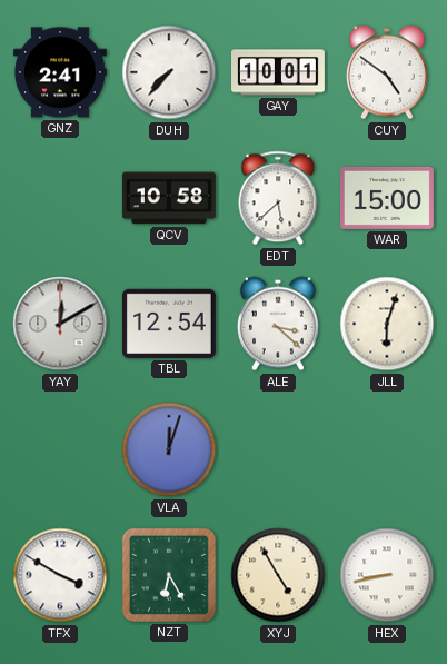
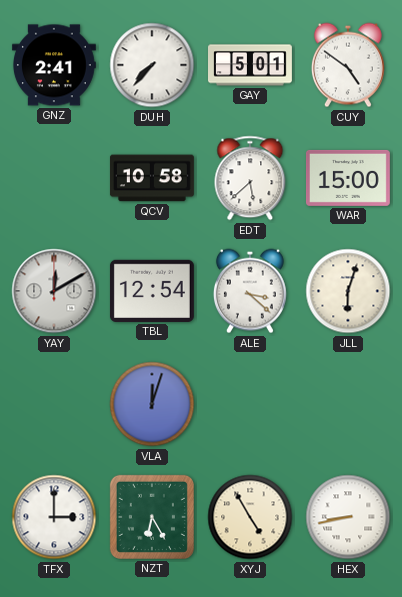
GAY: 10:01 -> 5:01
TFX: 3:50 -> 3:00
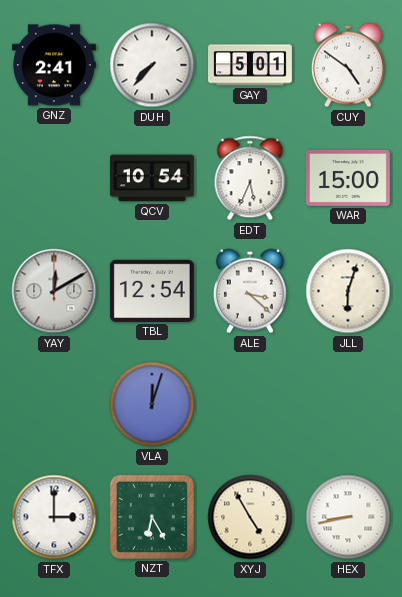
QCV: 10:58 -> 10:54
EDT: 5:38 -> 5:34
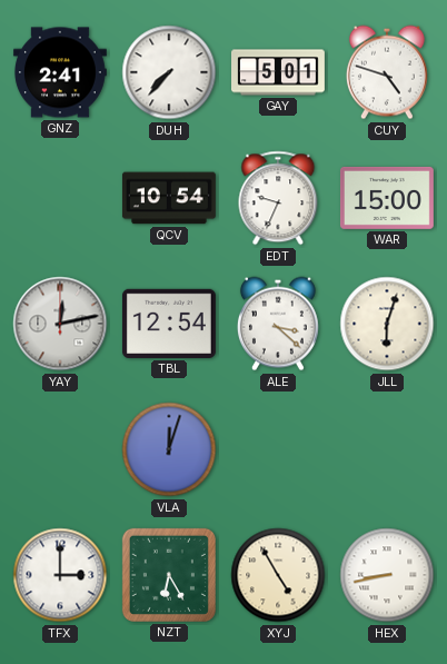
CUY: 4:51 -> 4:48
EDT: 5:34 -> 9:34
YAY: 12:10 -> 12:13
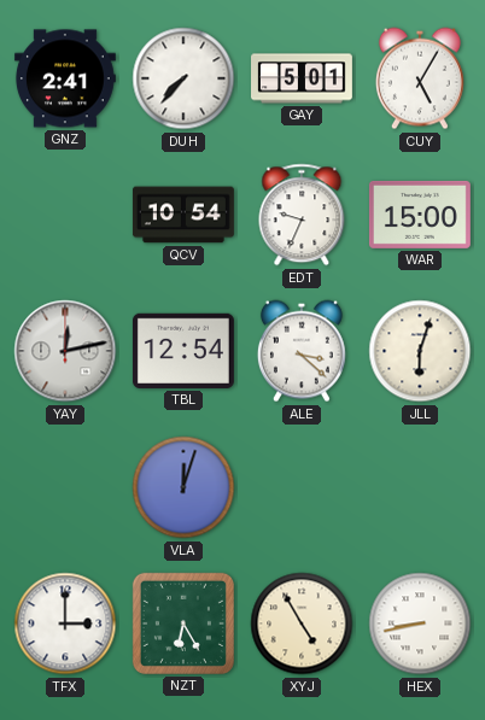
CUY: 4:48 -> 5:05
